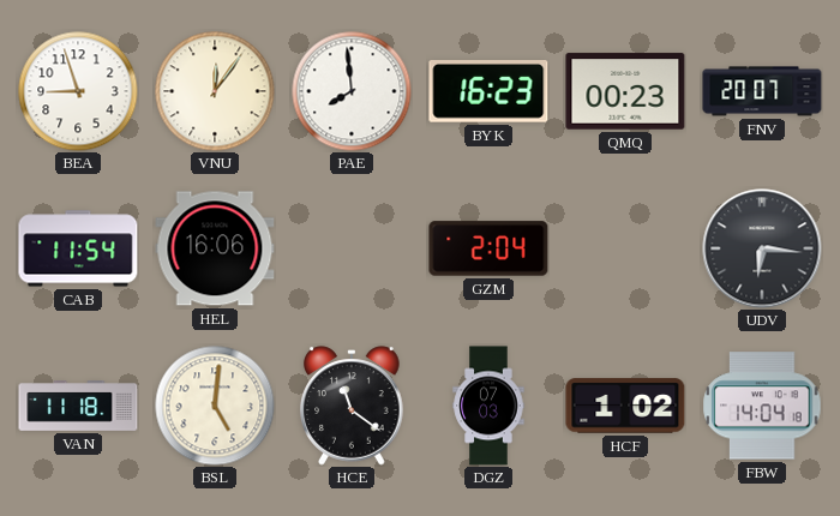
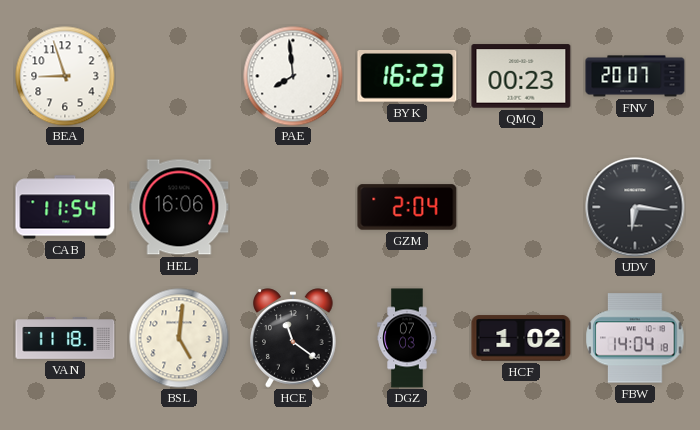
VNU: 12:06 -> none
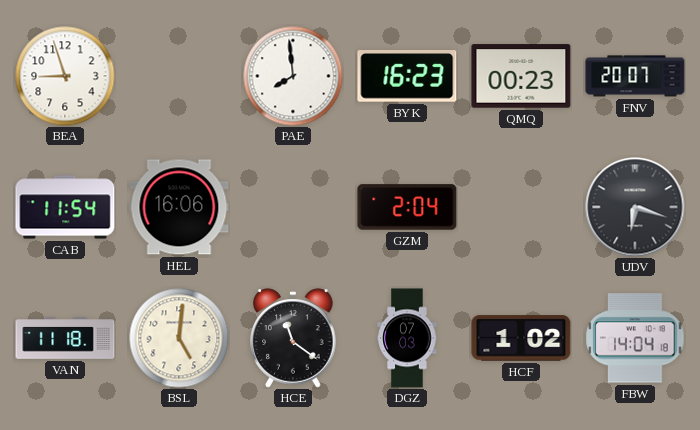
UDV: 6:16 -> 6:18
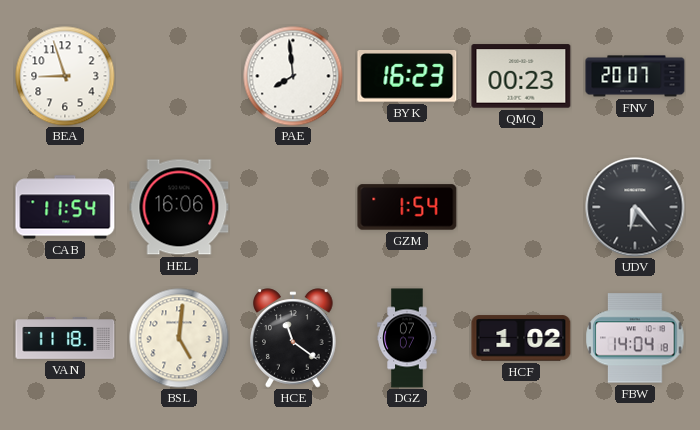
GZM: 2:04 -> 1:54
UDV: 6:18 -> 6:23
DGZ: 07:03 -> 07:07
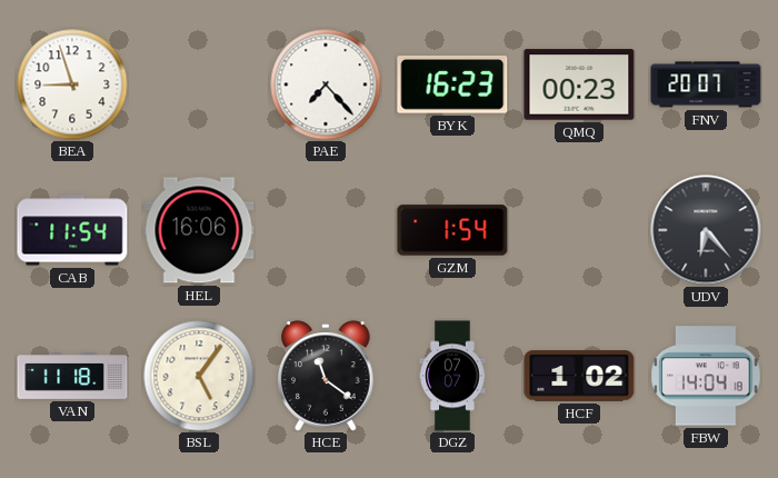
PAE: 7:59 -> 7:23
BSL: 5:01 -> 5:06
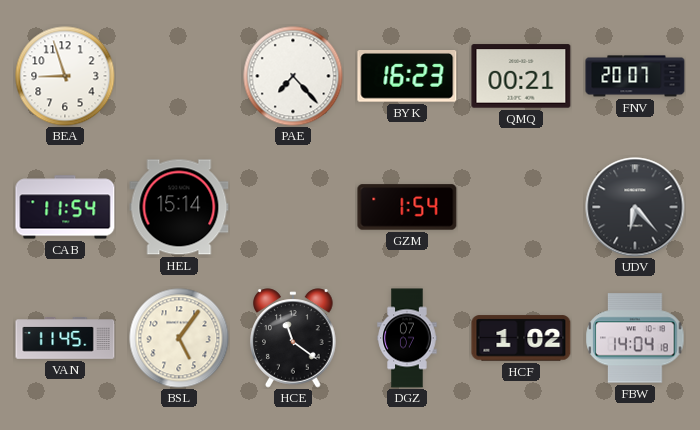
QMQ: 00:23 -> 00:21
HEL: 16:06 -> 15:14
VAN: 11:18 -> 11:45
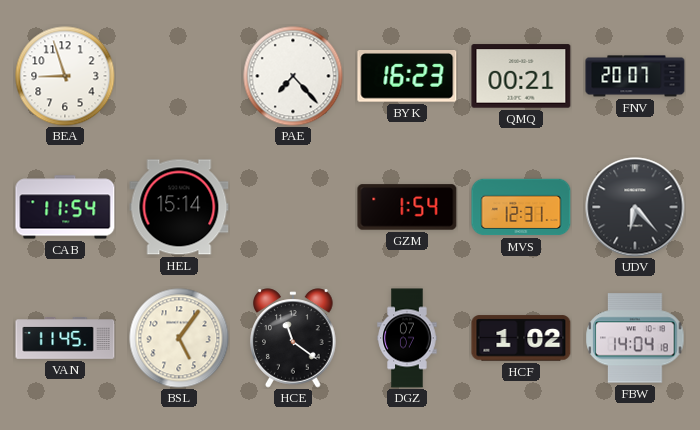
MVS: none -> 12:31
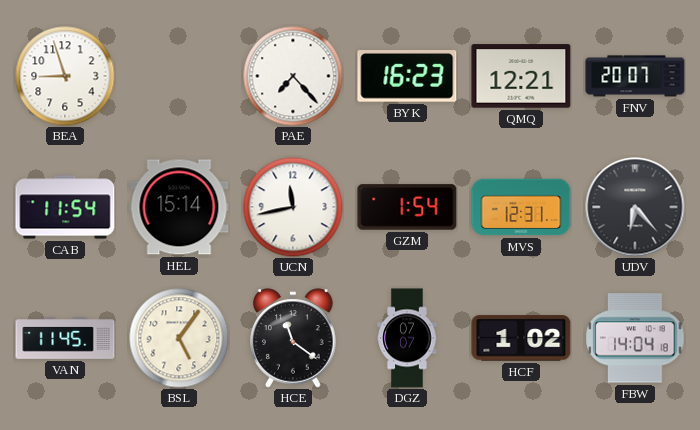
QMQ: 00:21 -> 12:21
UCN: none -> 11:43
